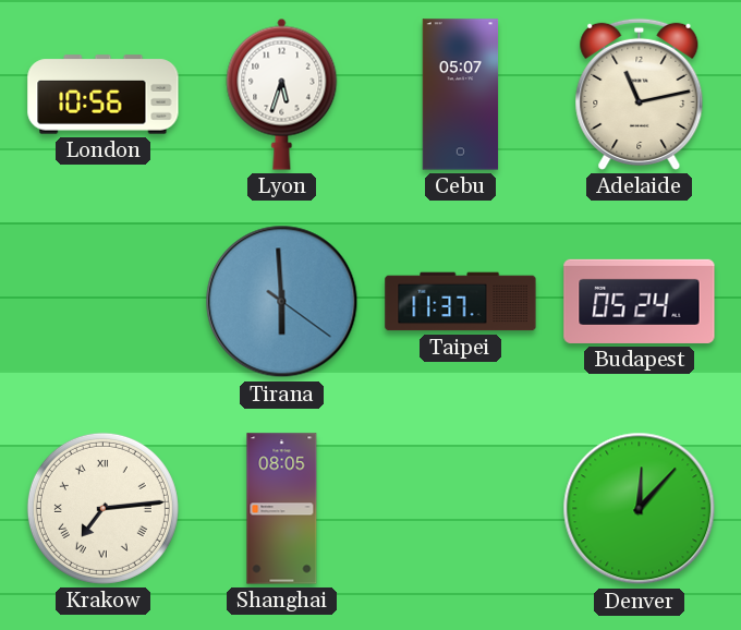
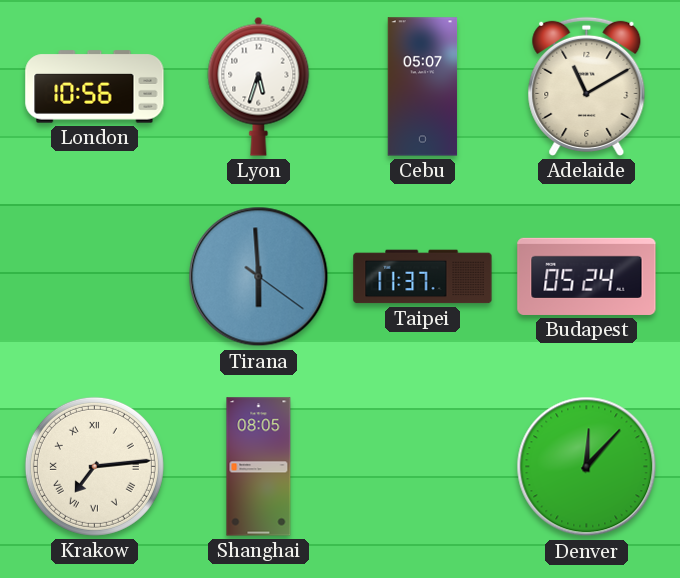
Adelaide: 11:13 -> 11:10
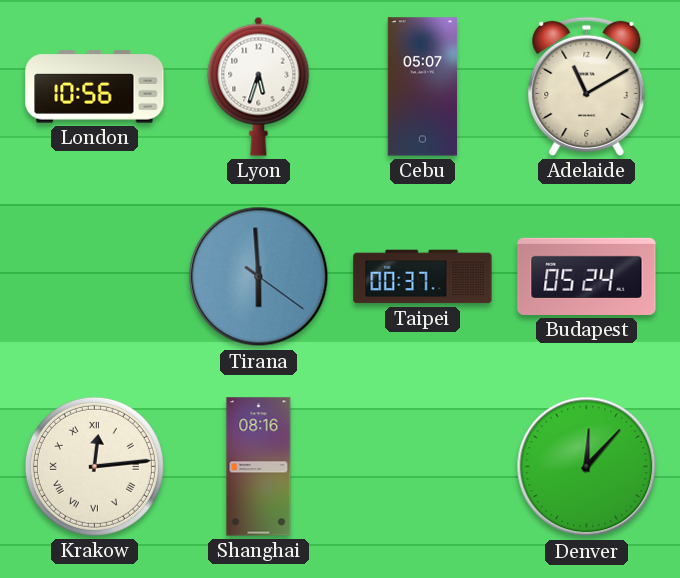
Taipei: 11:37 -> 00:37
Krakow: 7:14 -> 12:14
Shanghai: 08:05 -> 08:16
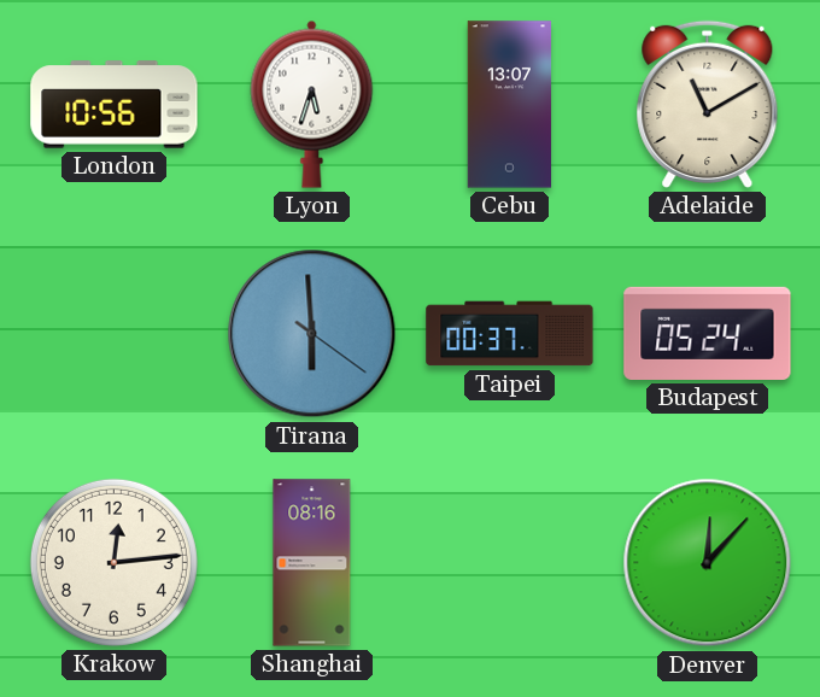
Cebu: 05:07 -> 13:07
Krakow numerals: Roman -> Arabic
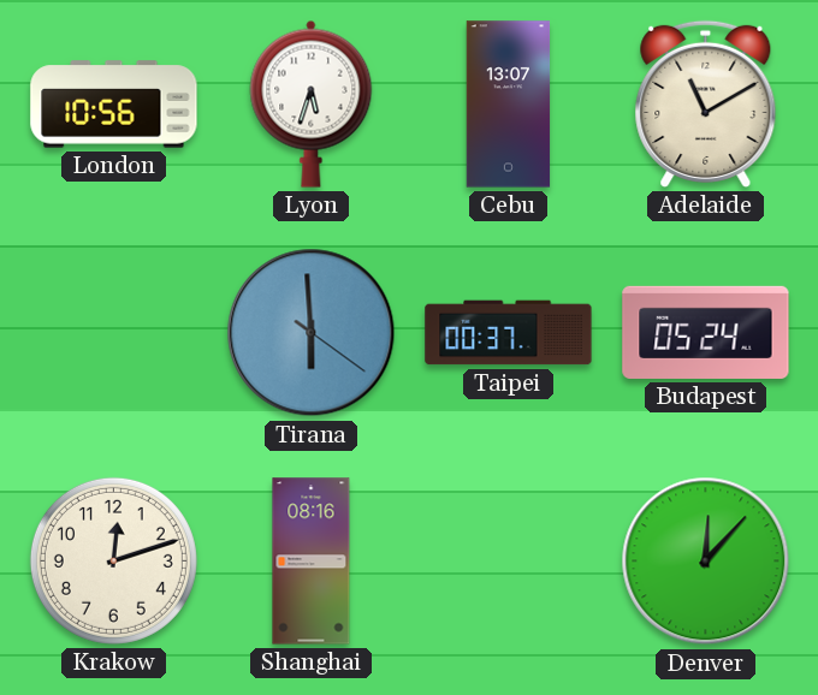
Krakow: 12:14 -> 12:12
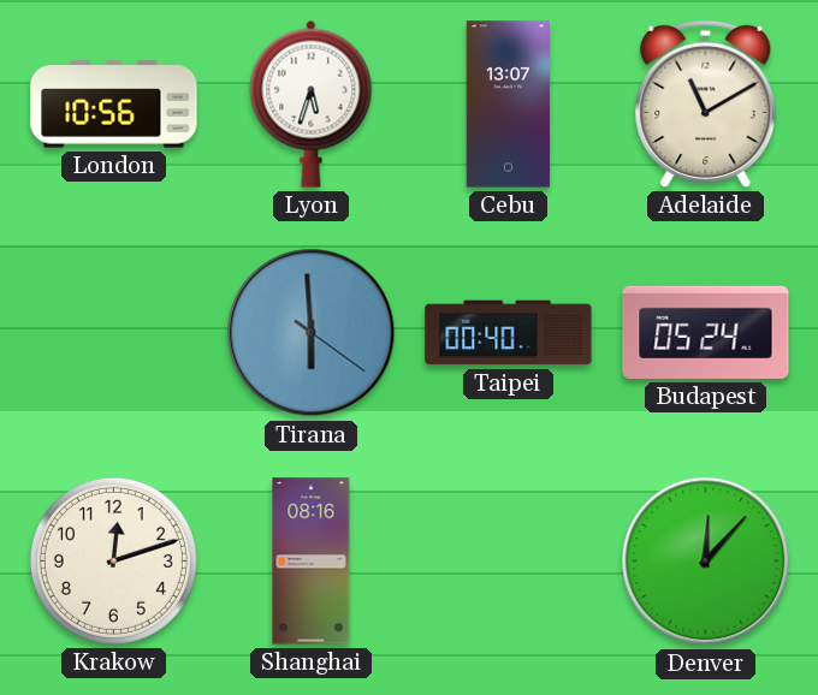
Taipei: 00:37 -> 00:40
